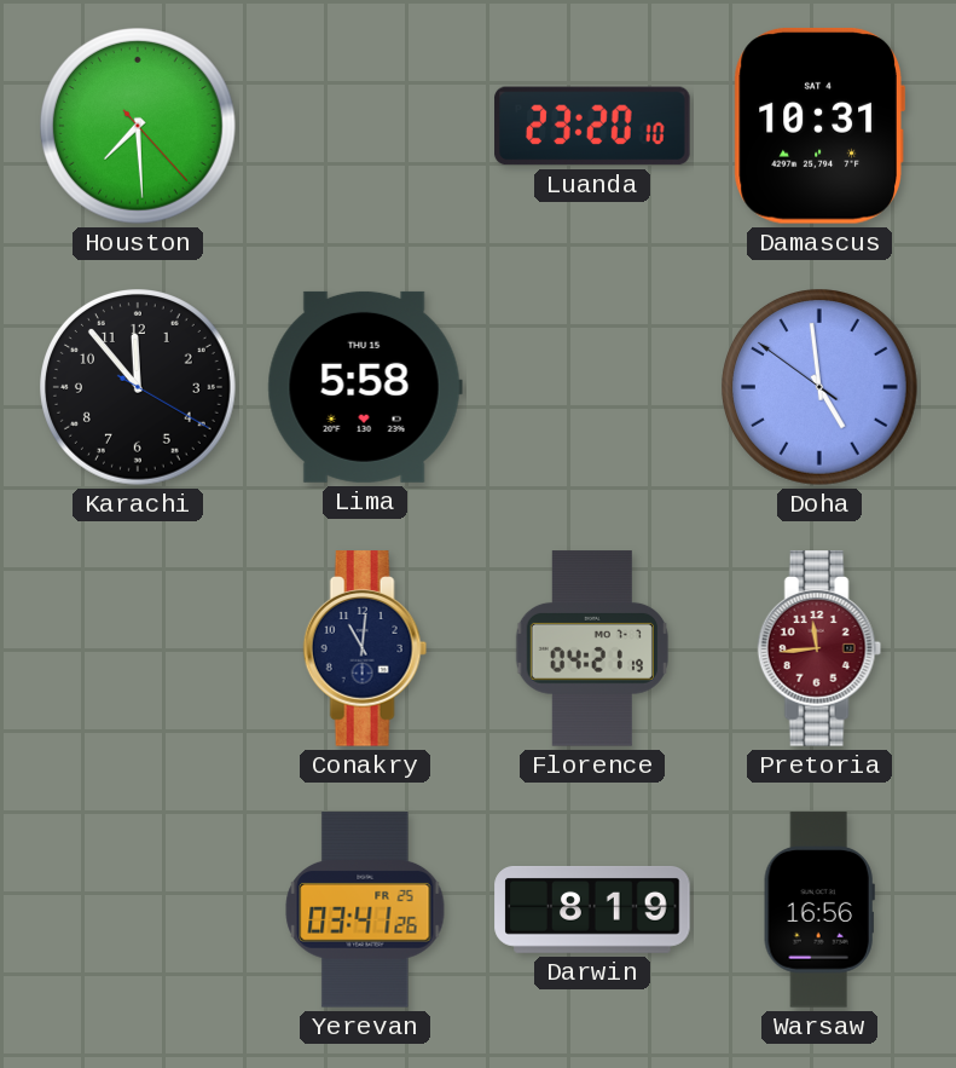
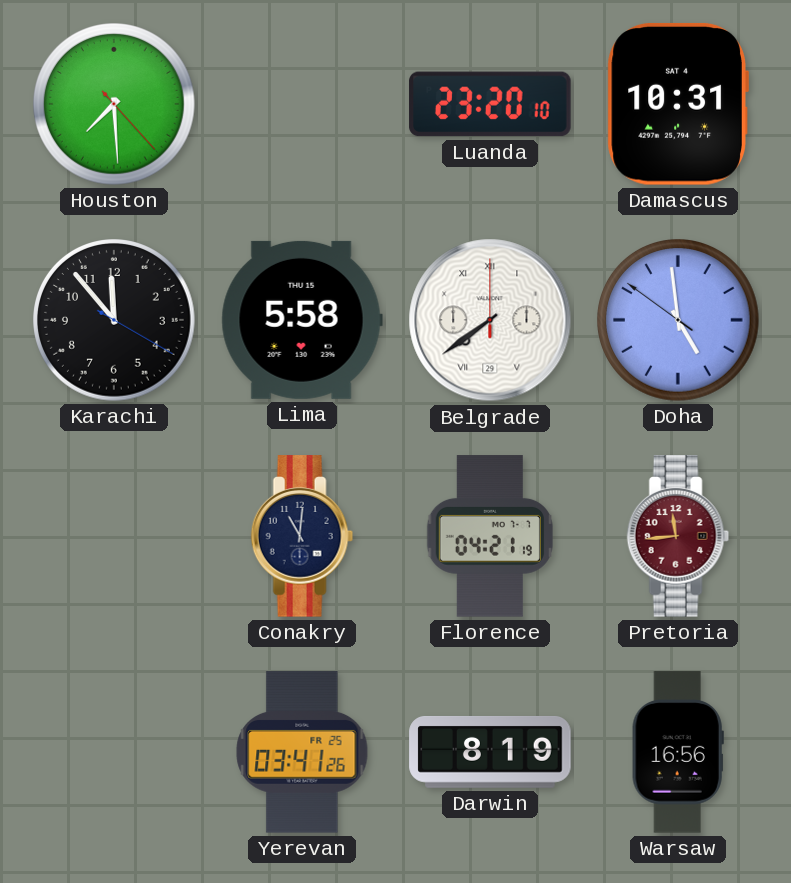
Belgrade: none -> 7:39
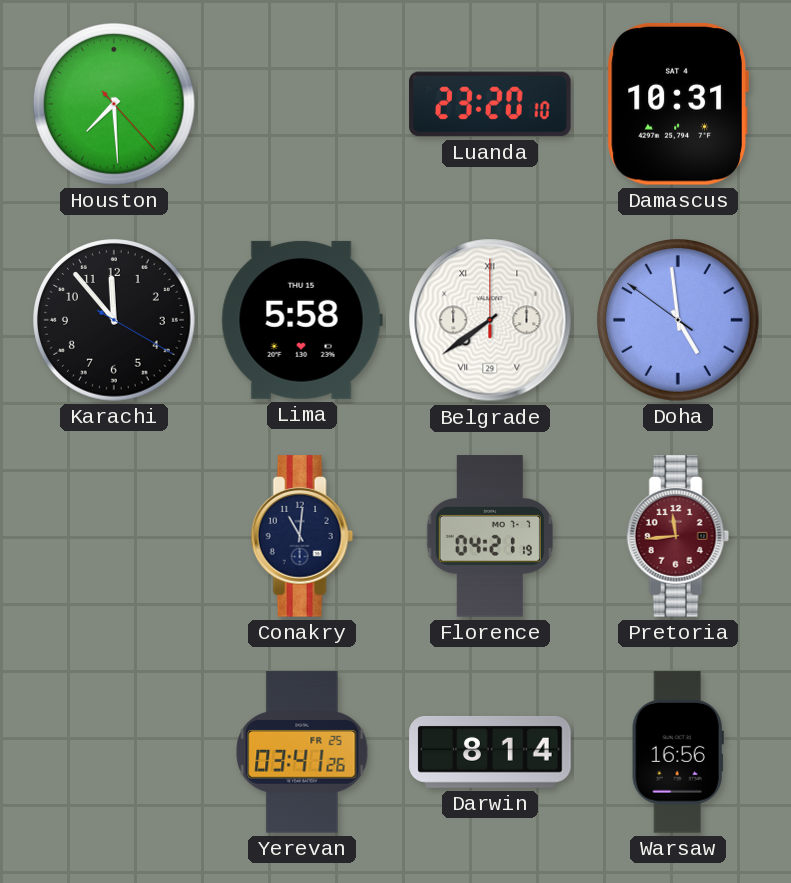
Darwin: 8:19 -> 8:14
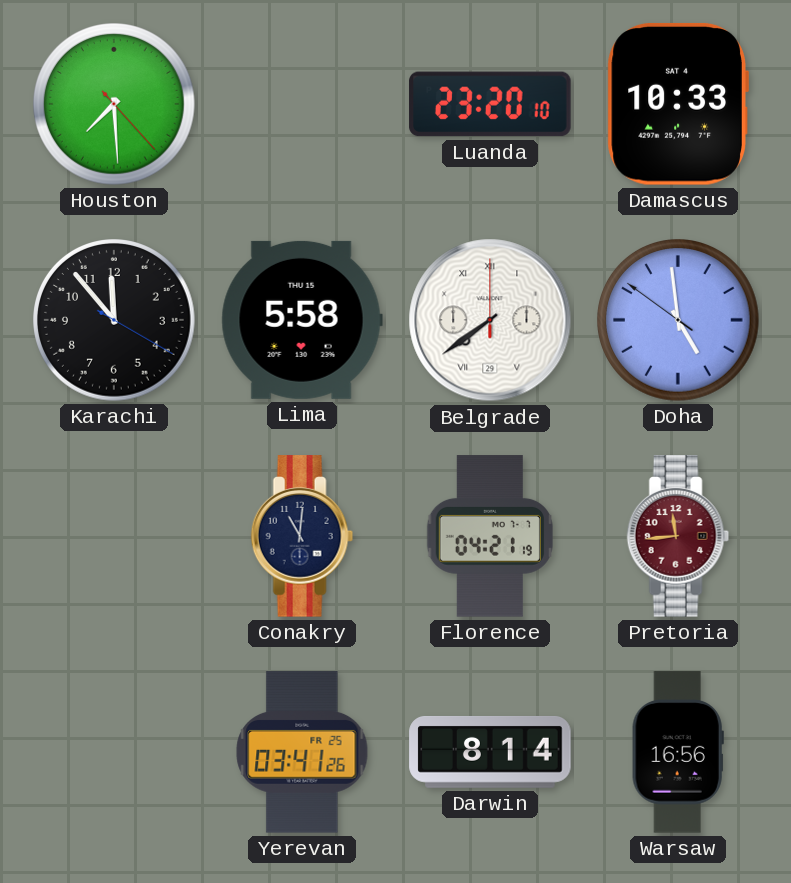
Damascus: 10:31 -> 10:33
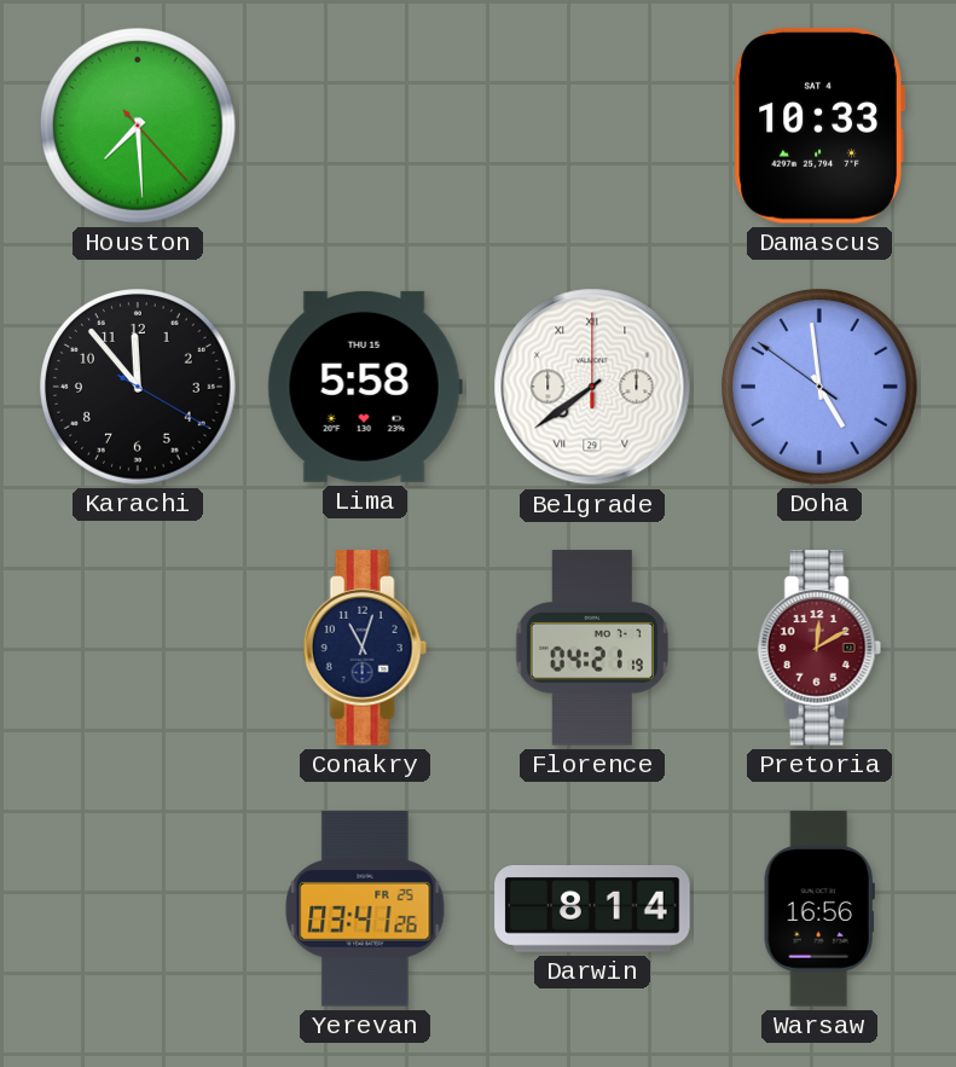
Luanda: 23:20 -> none
Conakry: 11:01 -> 11:03
Pretoria: 11:44 -> 12:10
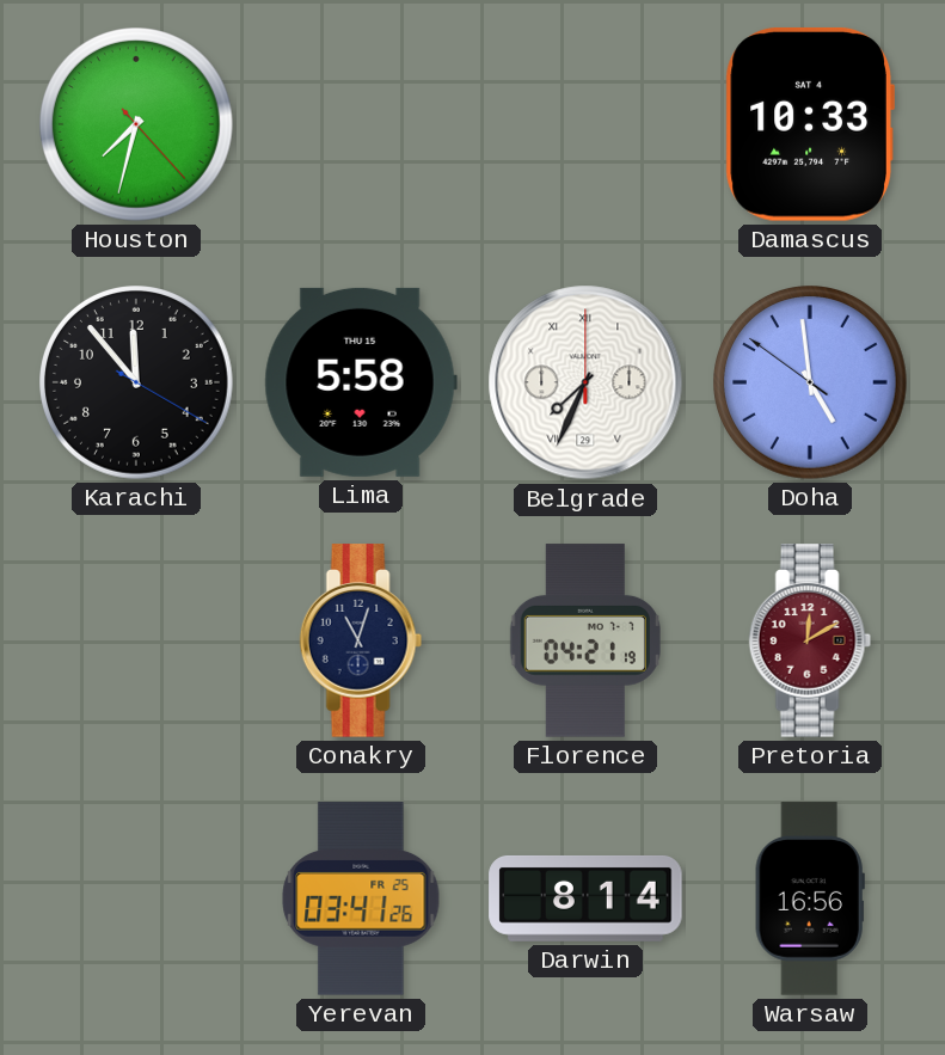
Houston: 7:29 -> 7:32
Belgrade: 7:39 -> 7:34
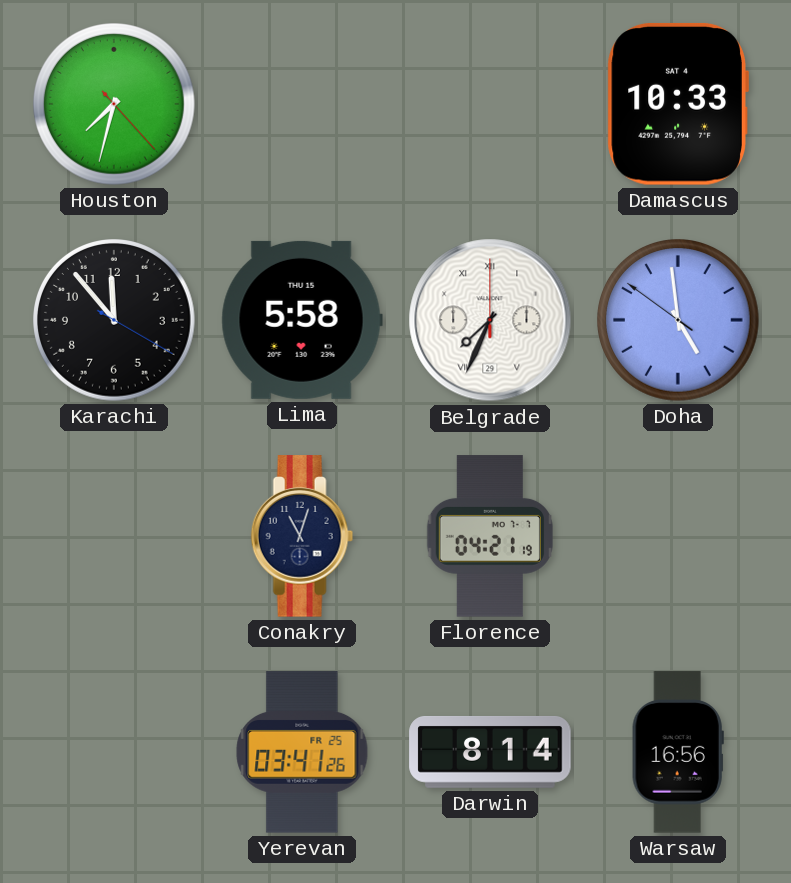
Pretoria: 12:10 -> none
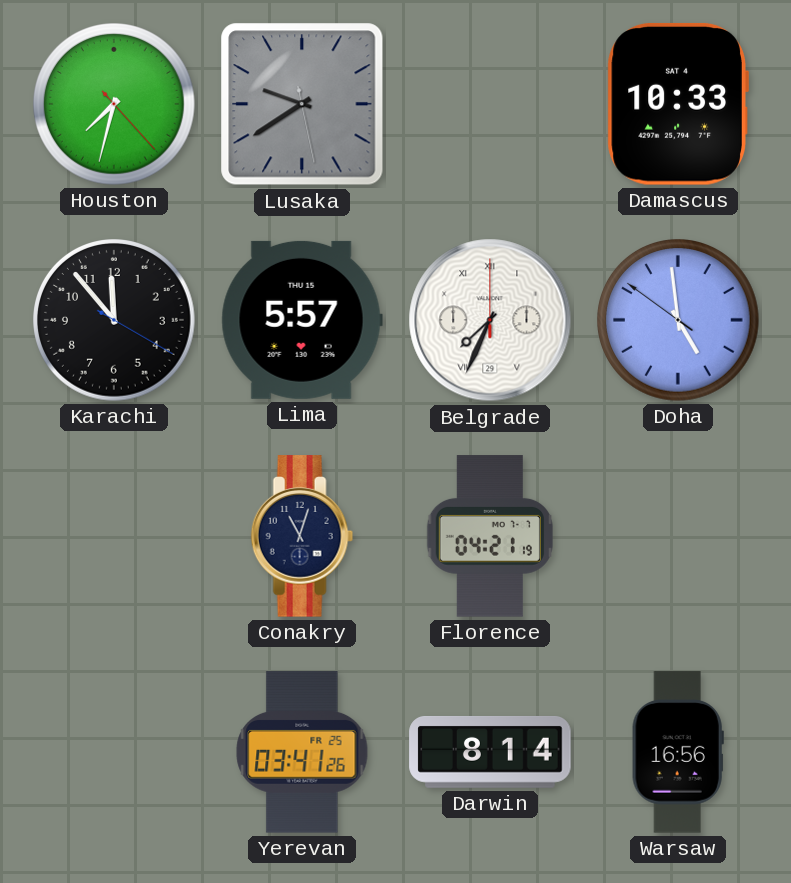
Lusaka: none -> 9:39
Lima: 5:58 -> 5:57
